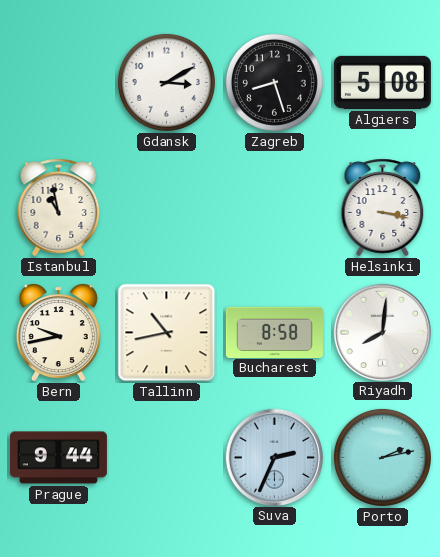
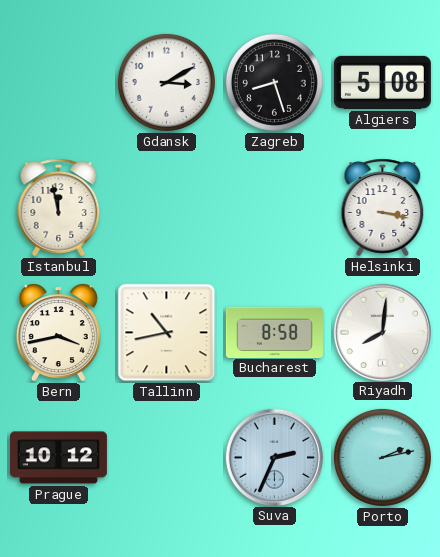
Istanbul: 10:58 -> 11:58
Bern: 9:43 -> 3:43
Prague: 9:44 -> 10:12
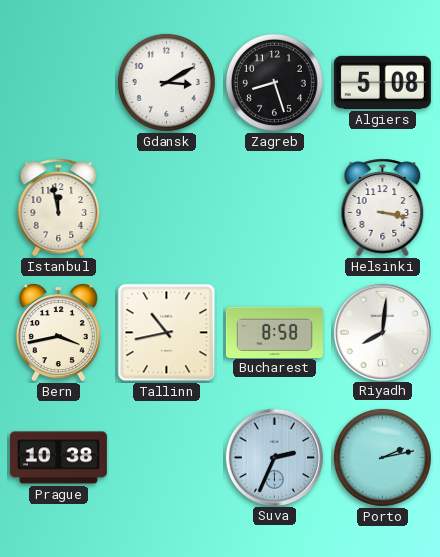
Prague: 10:12 -> 10:38
